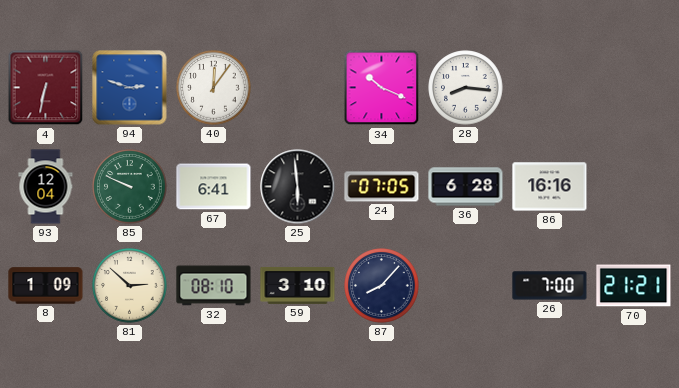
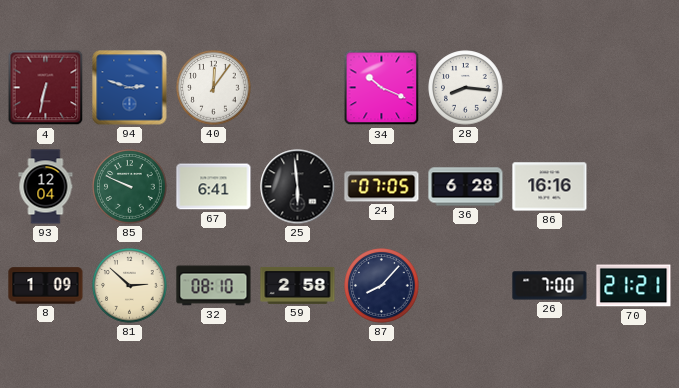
59: 3:10 -> 2:58
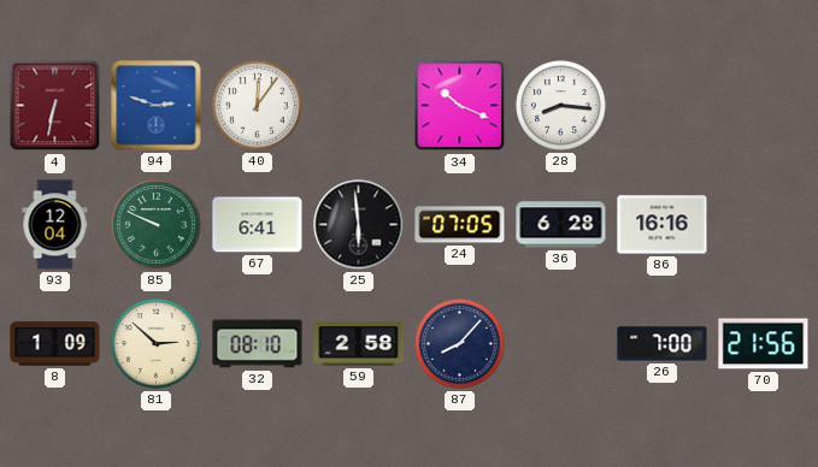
70: 21:21 -> 21:56
